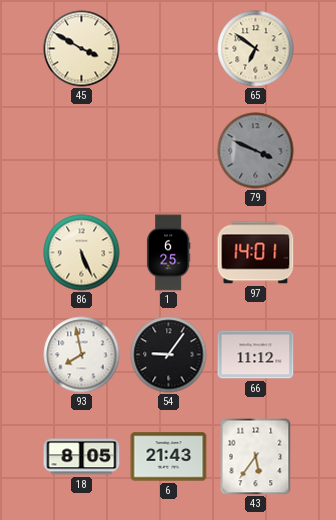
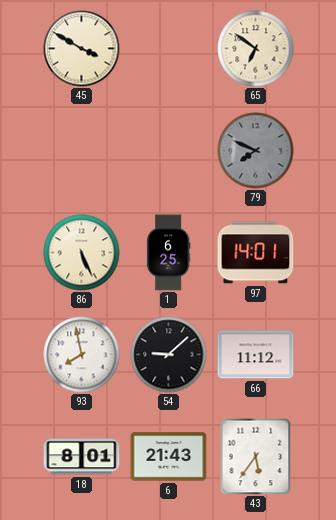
79: 3:49 -> 7:49
54: 9:06 -> 9:08
18: 8:05 -> 8:01
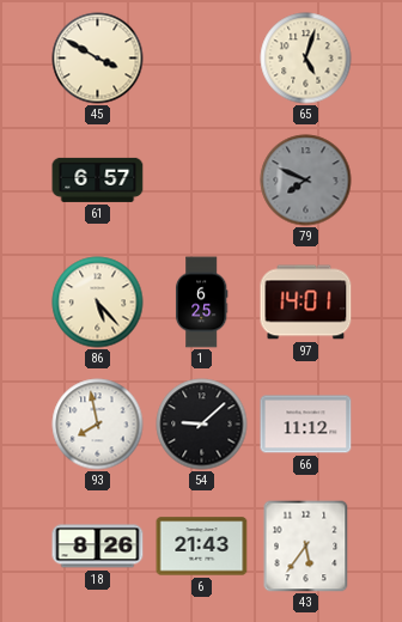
65: 6:51 -> 5:03
61: none -> 6:57
86: 5:26 -> 5:23
18: 8:01 -> 8:26
